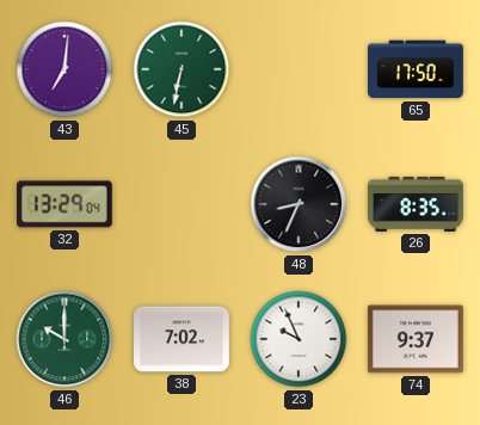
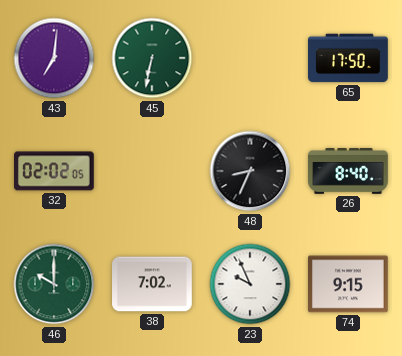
32: 13:29 -> 02:02
26: 8:35 -> 8:40
74: 9:37 -> 9:15
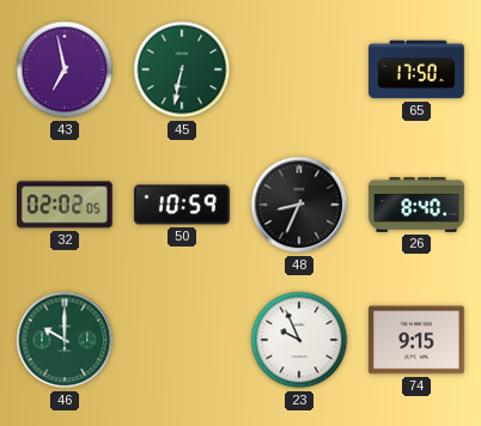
43: 7:01 -> 6:58
50: none -> 10:59
38: 7:02 -> none
